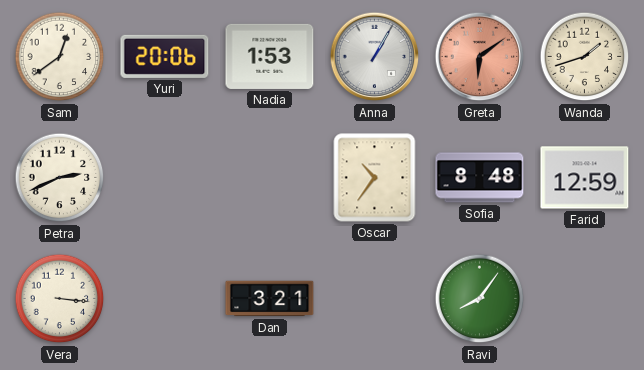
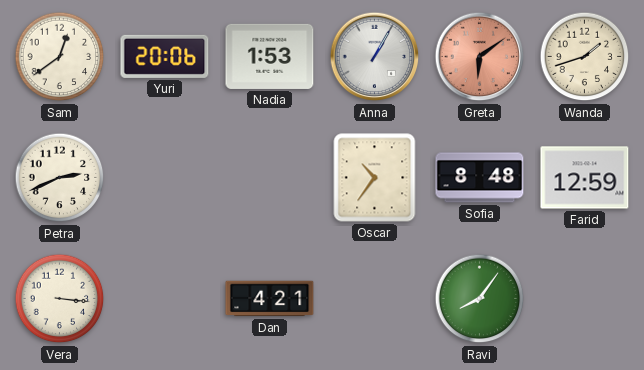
Dan: 3:21 -> 4:21
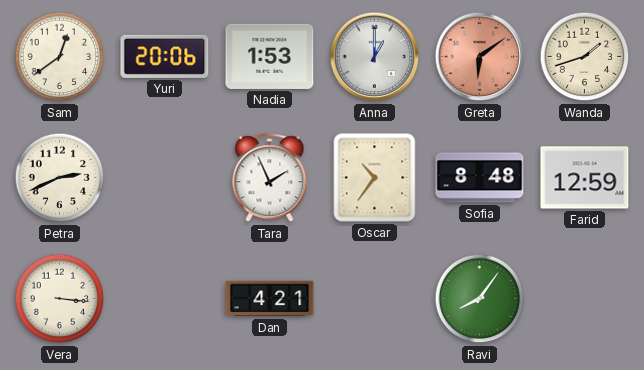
Anna: 1:05 -> 1:00
Tara: none -> 1:56
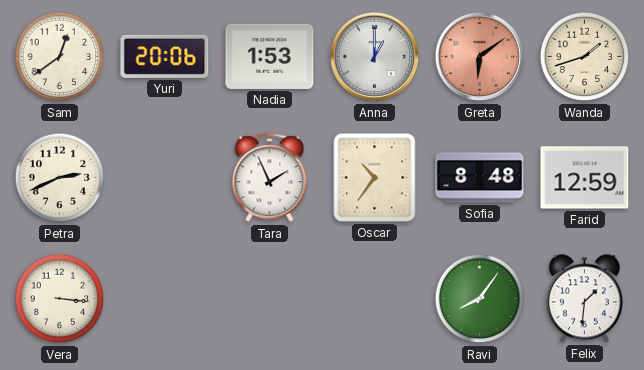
Dan: 4:21 -> none
Felix: none -> 1:31
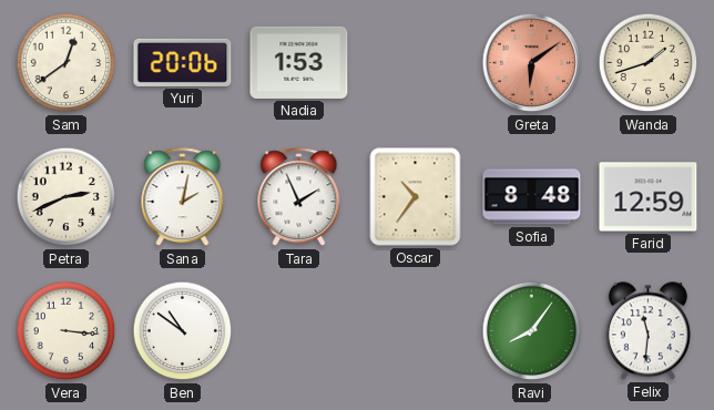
Anna: 1:00 -> none
Sana: none -> 2:02
Ben: none -> 10:51
Felix: 1:31 -> 11:31
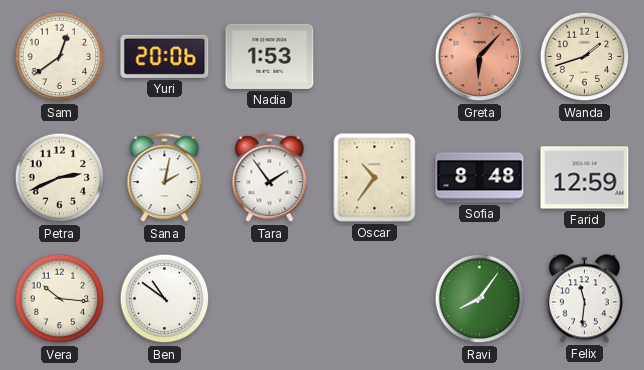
Greta: 6:09 -> 6:07
Tara: 1:56 -> 1:54
Vera: 3:16 -> 10:16
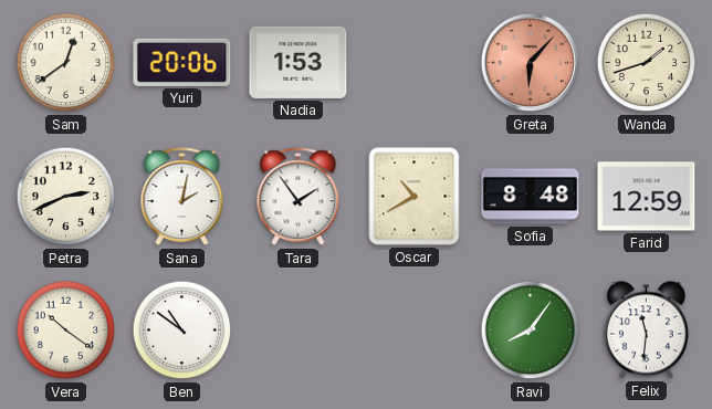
Oscar: 10:36 -> 10:40
Vera: 10:16 -> 10:21
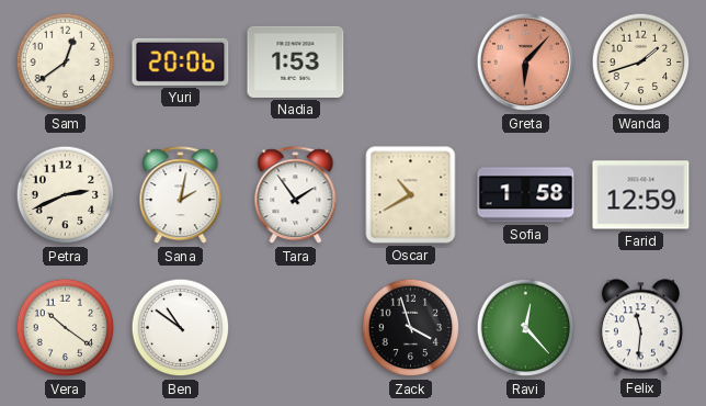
Sofia: 8:48 -> 1:58
Zack: none -> 3:57
Ravi: 8:06 -> 12:23
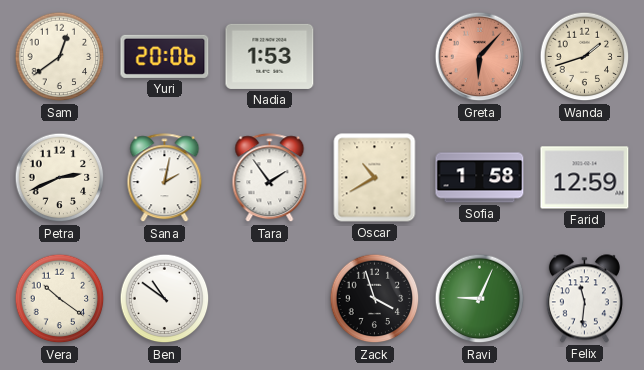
Ravi: 12:23 -> 9:04
